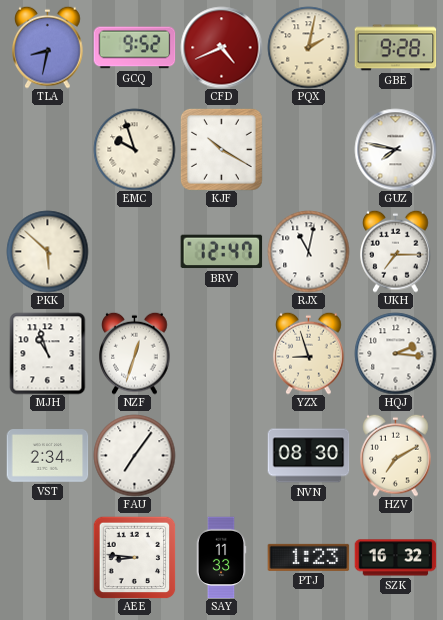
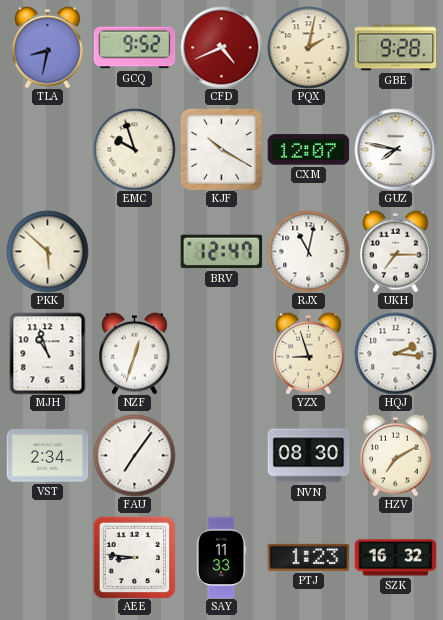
CXM: none -> 12:07
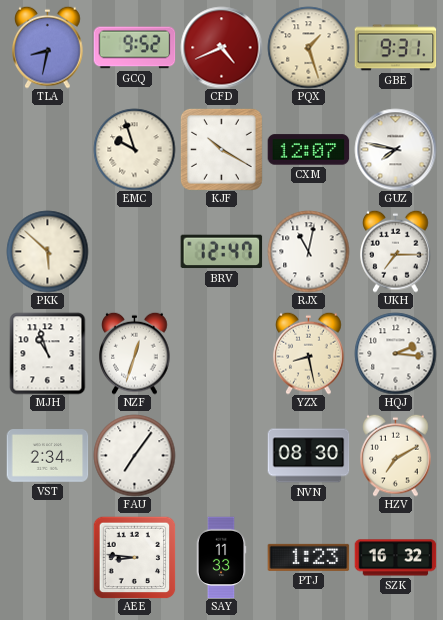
PQX: 2:02 -> 1:27
GBE: 9:28 -> 9:31
YZX: 8:57 -> 8:28
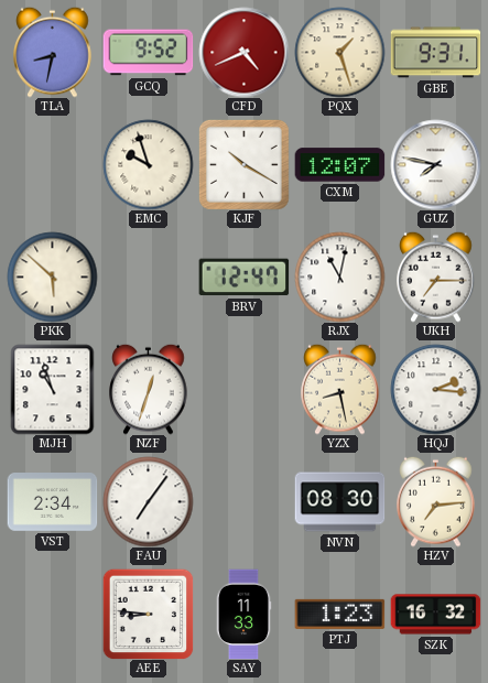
HZV: 7:10 -> 7:14
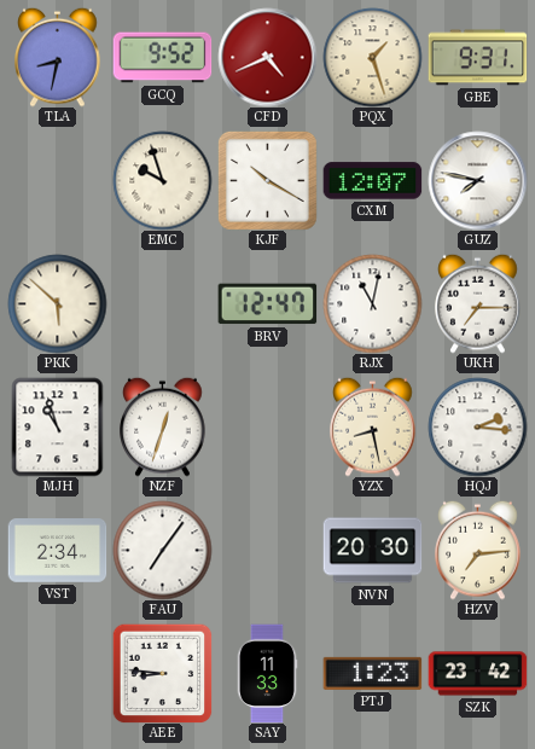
NVN: 08:30 -> 20:30
SZK: 16:32 -> 23:42
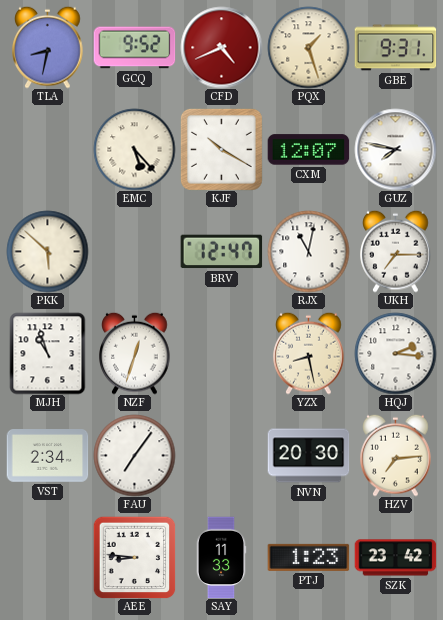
EMC: 9:57 -> 5:23
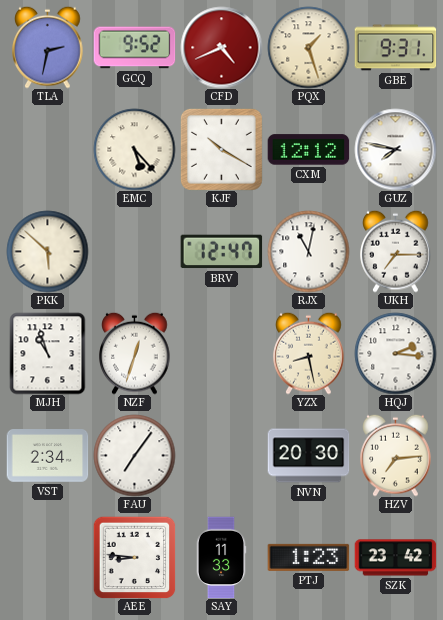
TLA: 8:32 -> 2:32
CXM: 12:07 -> 12:12
